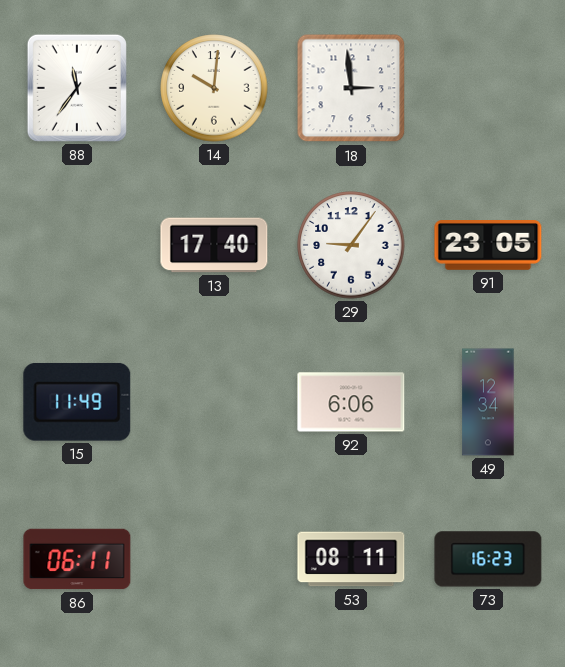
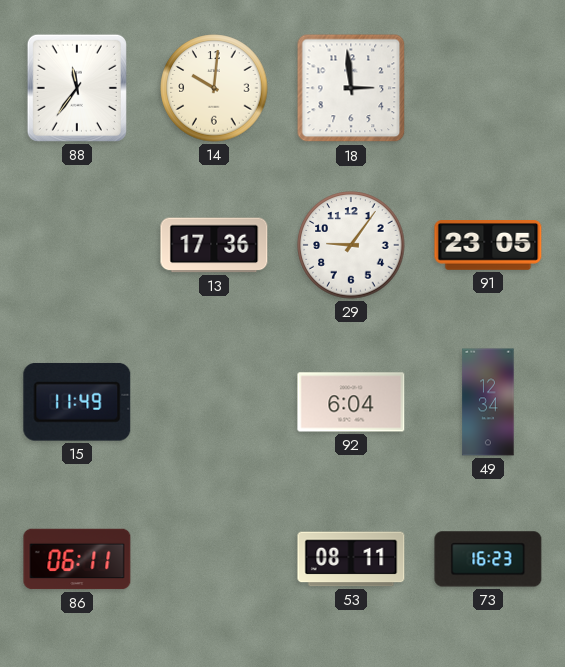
13: 17:40 -> 17:36
92: 6:06 -> 6:04
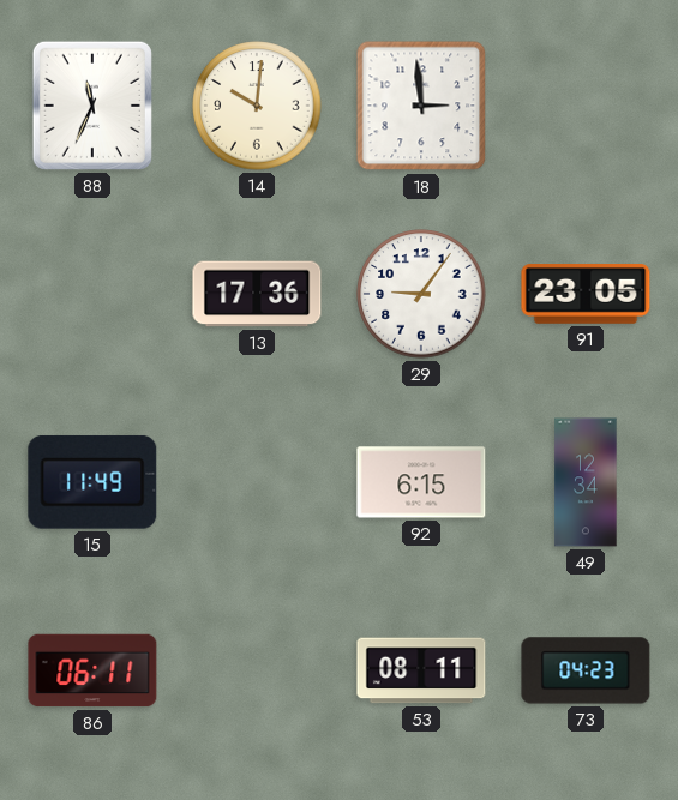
88: 11:36 -> 11:34
92: 6:04 -> 6:15
73: 16:23 -> 04:23
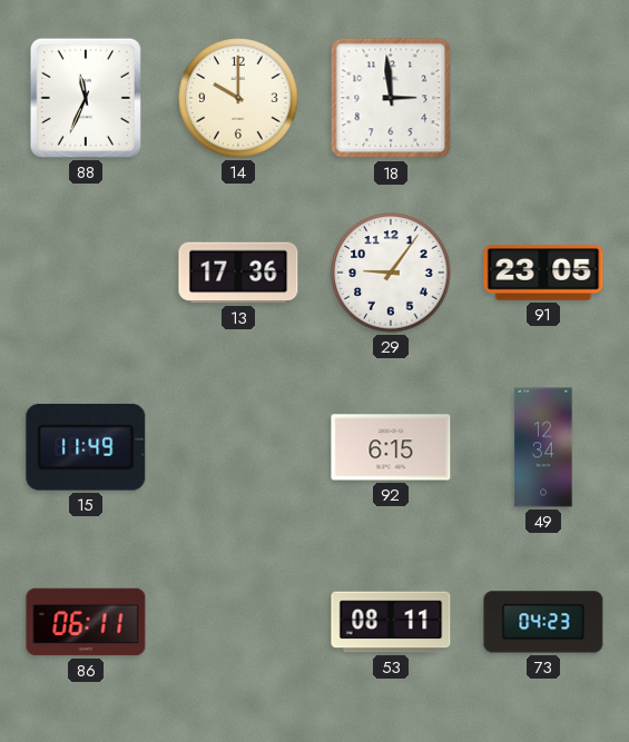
14: 10:01 -> 10:00
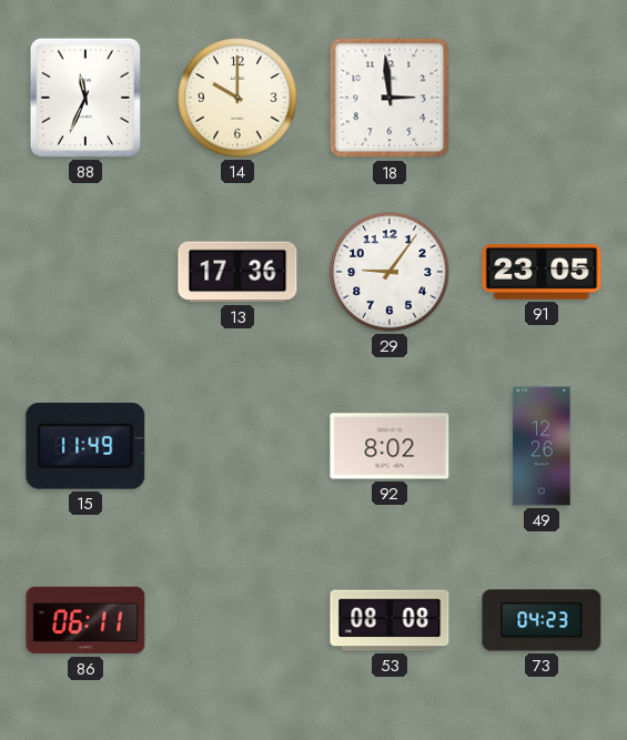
92: 6:15 -> 8:02
49: 12:34 -> 12:26
53: 08:11 -> 08:08
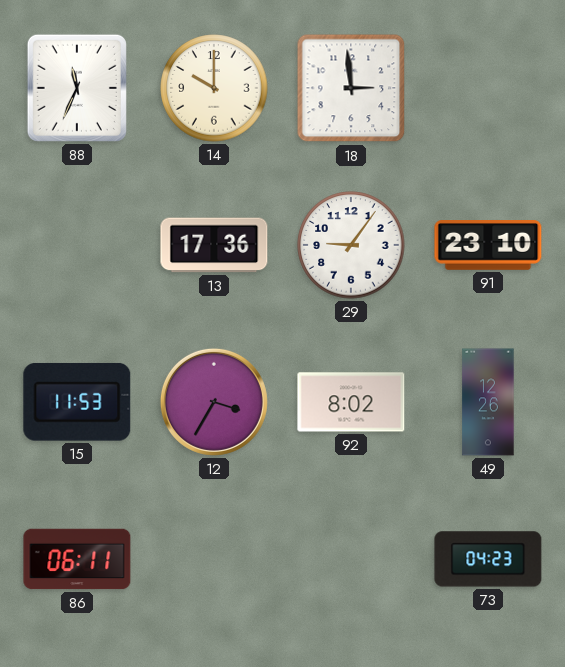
91: 23:05 -> 23:10
15: 11:49 -> 11:53
12: none -> 3:35
53: 08:08 -> none
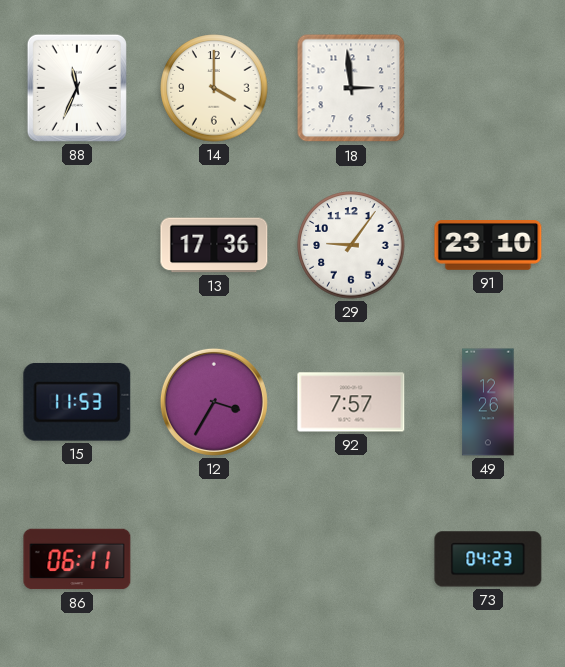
14: 10:00 -> 4:00
92: 8:02 -> 7:57
